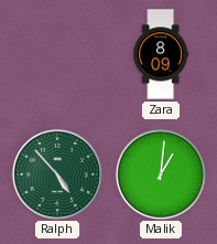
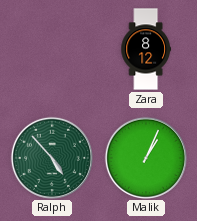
Zara: 8:09 -> 8:12
Malik: 1:01 -> 1:04
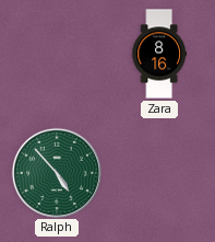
Zara: 8:12 -> 8:16
Malik: 1:04 -> none
